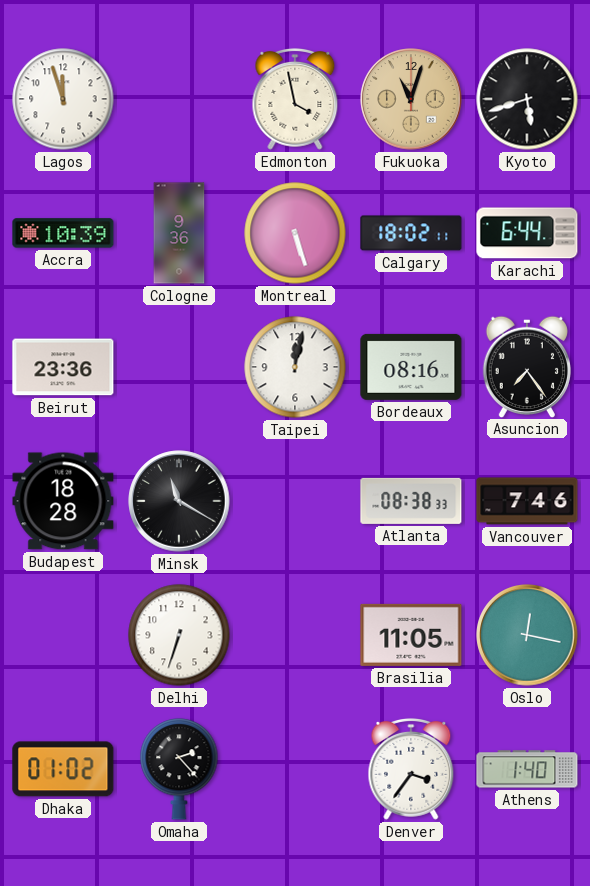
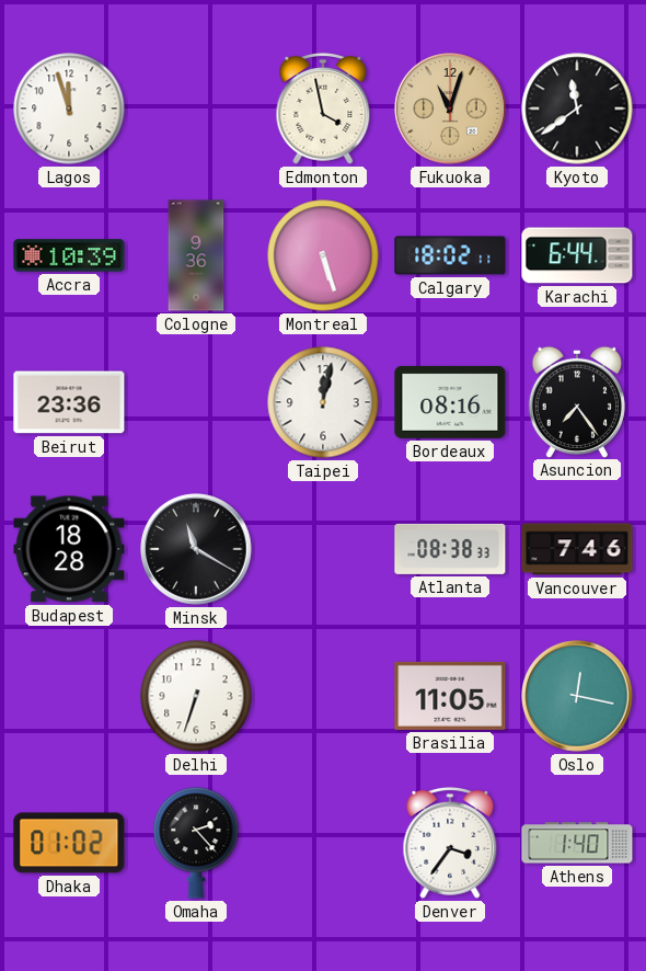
Kyoto: 5:42 -> 11:39
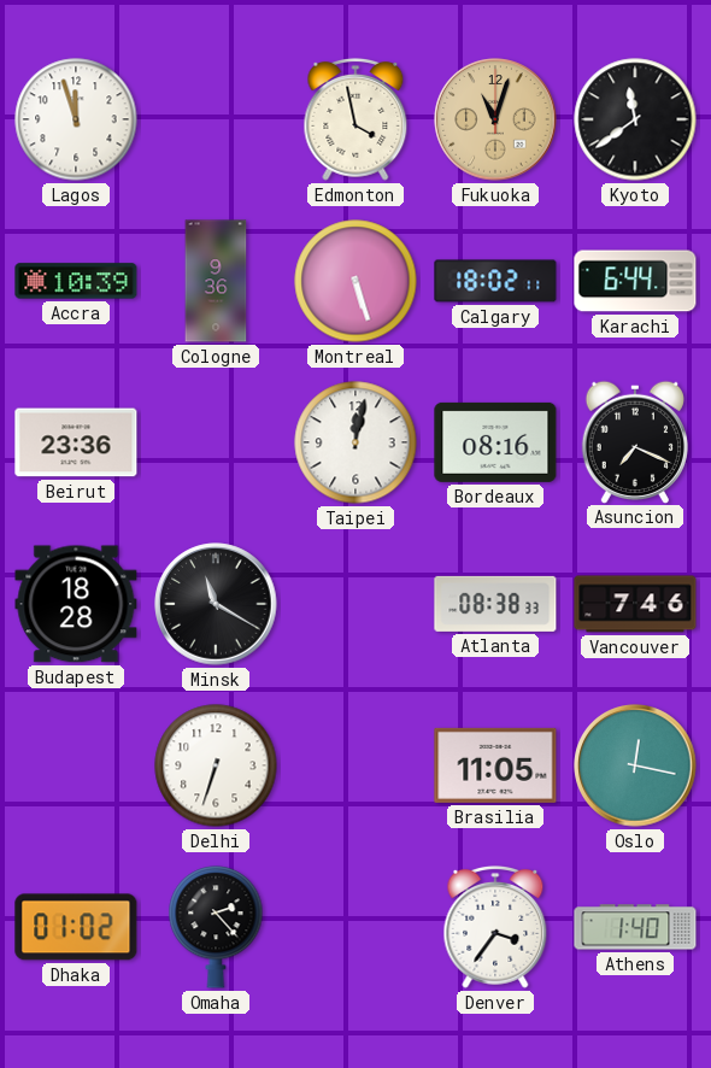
Asuncion: 7:24 -> 7:19
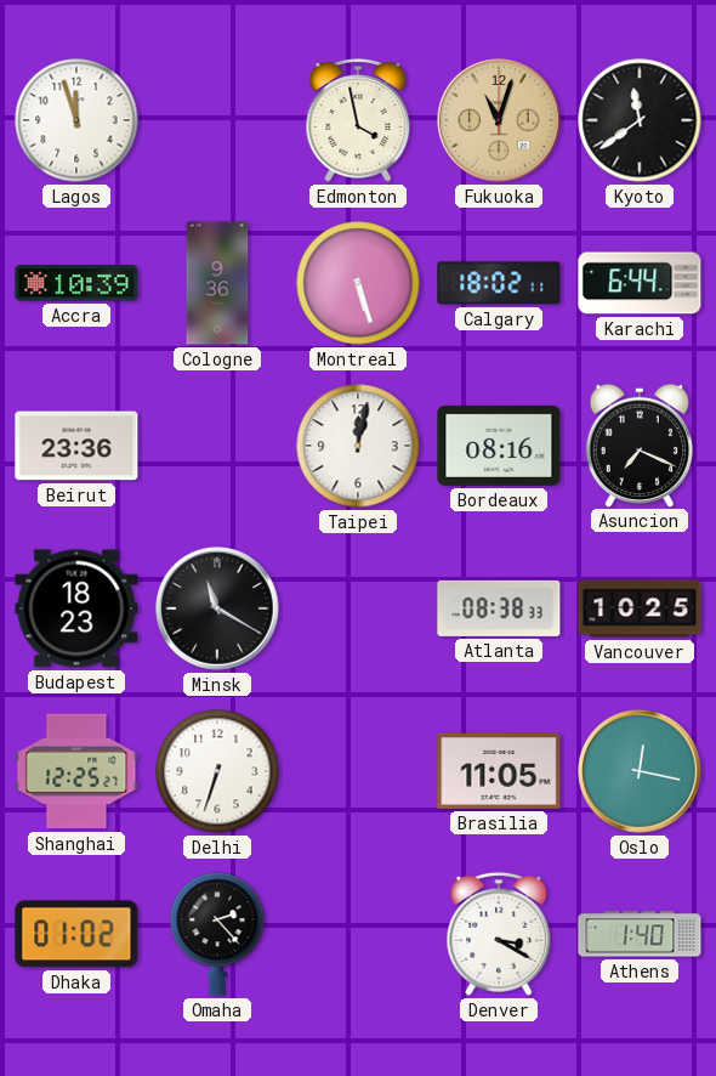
Budapest: 18:28 -> 18:23
Vancouver: 7:46 -> 10:25
Shanghai: none -> 12:25
Denver: 3:36 -> 3:20
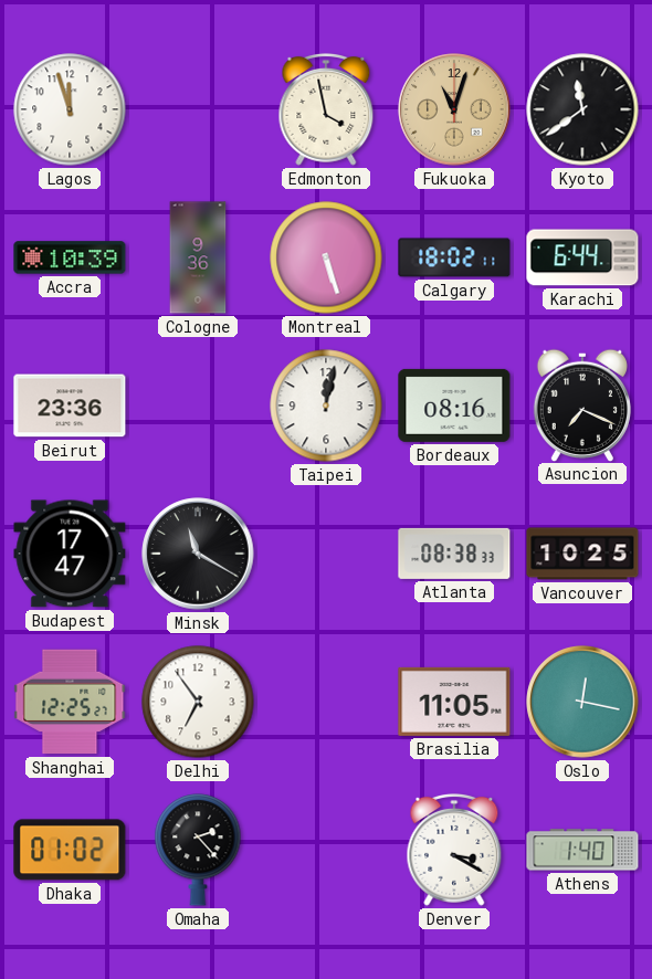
Budapest: 18:23 -> 17:47
Delhi: 6:33 -> 6:54
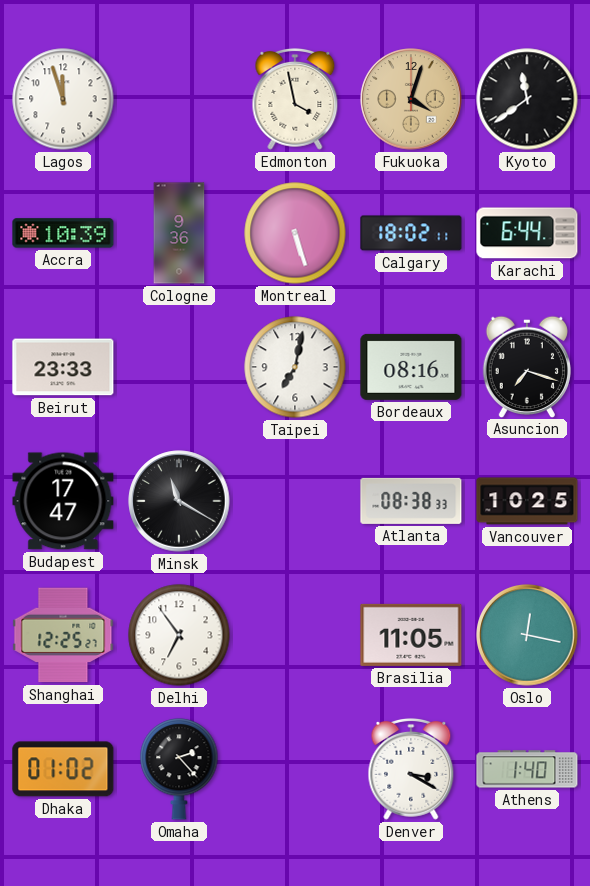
Fukuoka: 11:03 -> 4:03
Beirut: 23:36 -> 23:33
Taipei: 12:02 -> 7:02
Asuncion: 7:19 -> 7:18
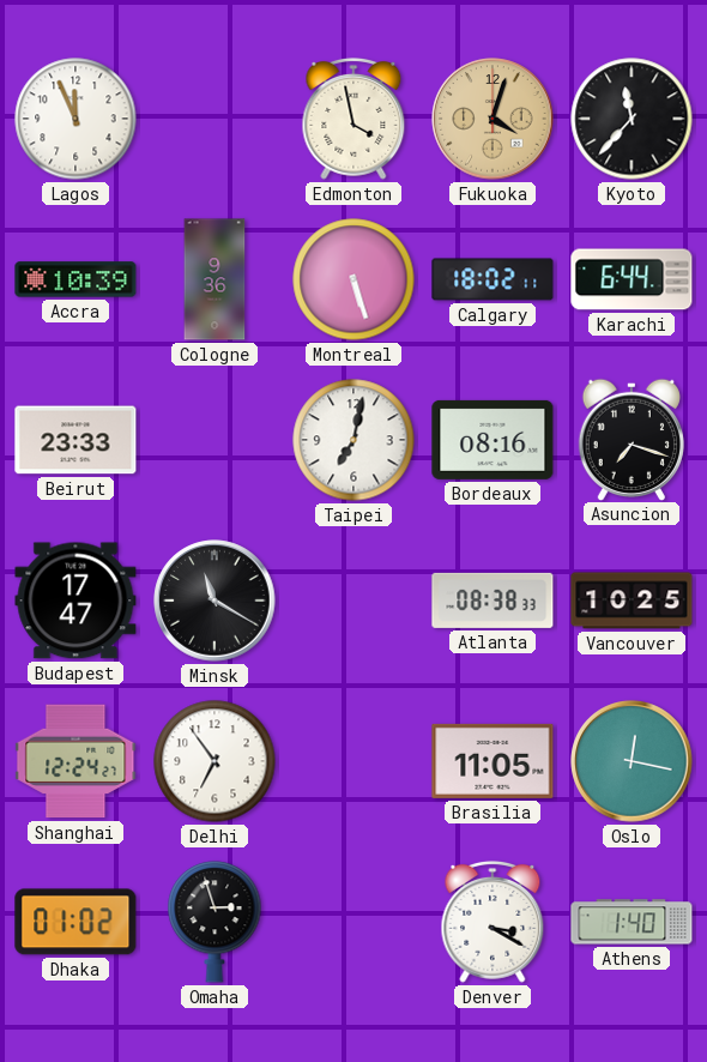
Lagos: 11:57 -> 11:56
Kyoto: 11:39 -> 11:37
Shanghai: 12:25 -> 12:24
Omaha: 2:23 -> 2:57
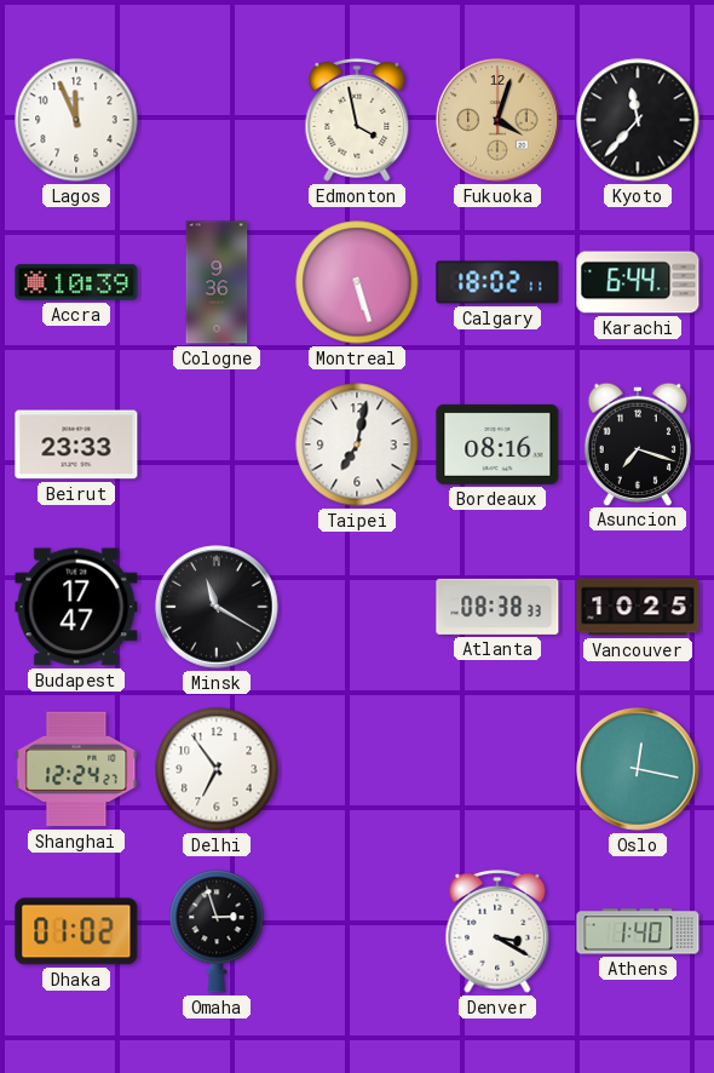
Brasilia: 11:05 -> none
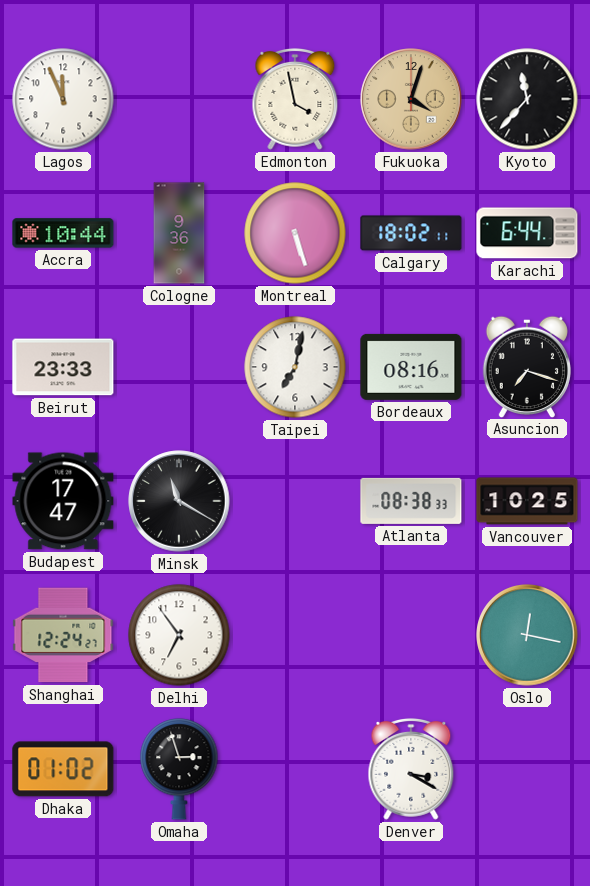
Accra: 10:39 -> 10:44
Athens: 1:40 -> none
